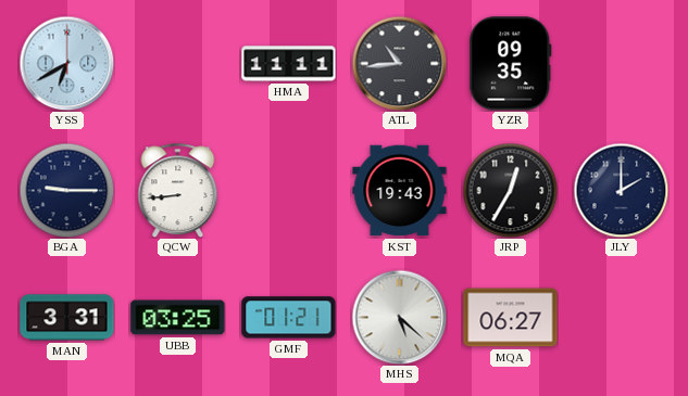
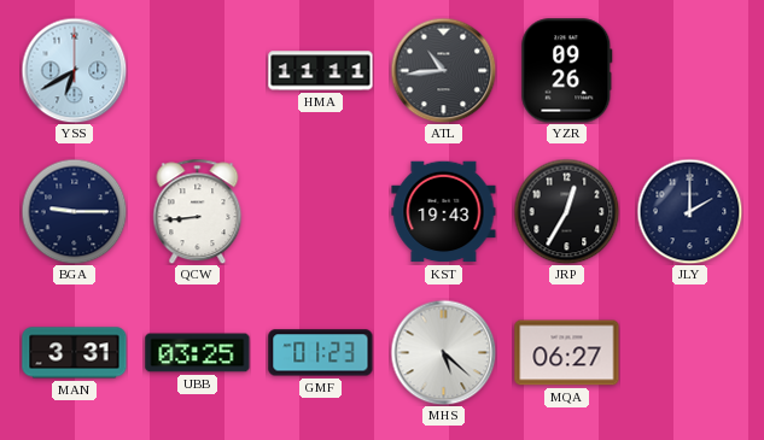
YZR: 09:35 -> 09:26
GMF: 01:21 -> 01:23
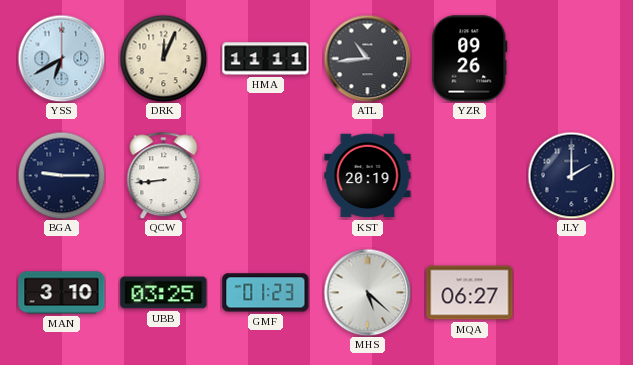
DRK: none -> 12:04
KST: 19:43 -> 20:19
JRP: 12:35 -> none
MAN: 3:31 -> 3:10
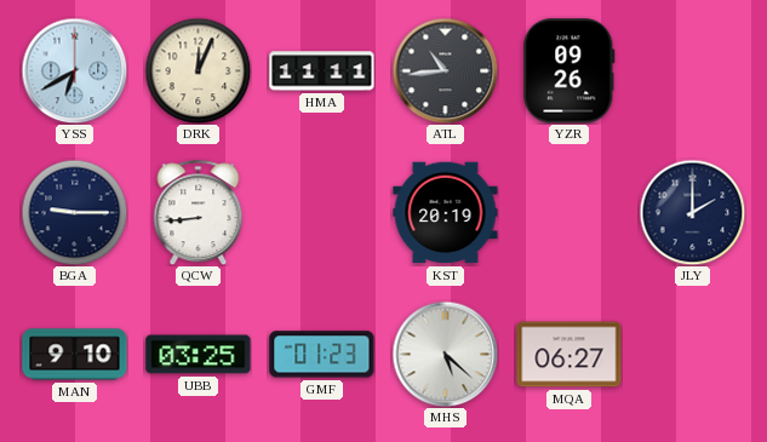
MAN: 3:10 -> 9:10
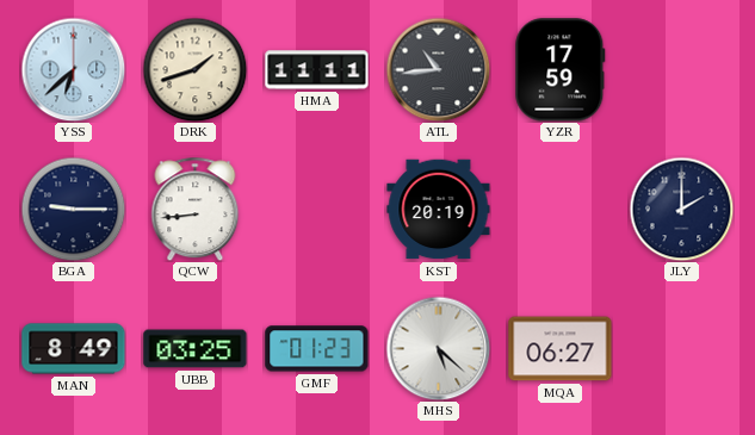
YSS: 6:40 -> 6:38
DRK: 12:04 -> 1:42
YZR: 09:26 -> 17:59
MAN: 9:10 -> 8:49
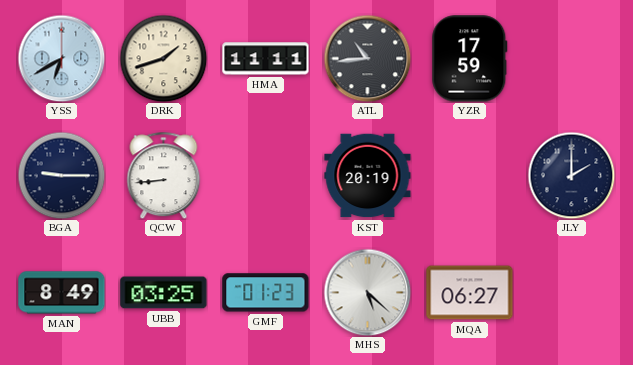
YSS: 6:38 -> 6:40
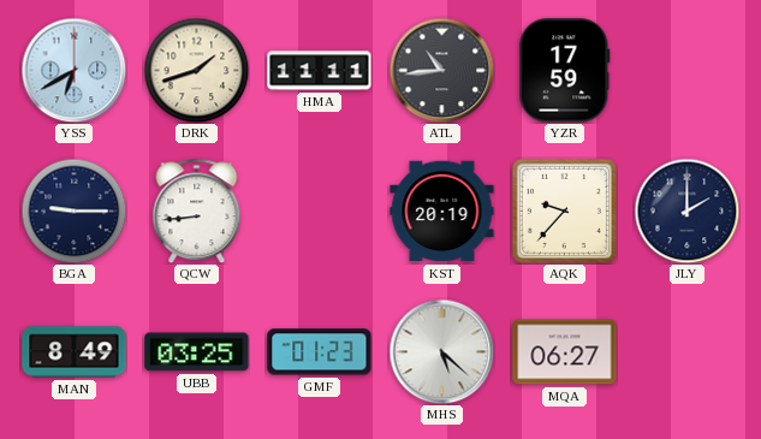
AQK: none -> 9:37
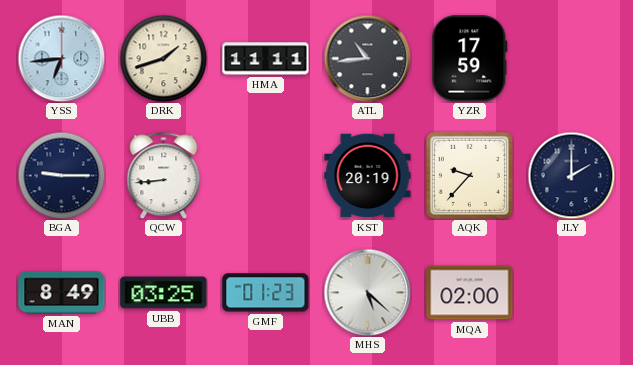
YSS: 6:40 -> 6:44
MQA: 06:27 -> 02:00
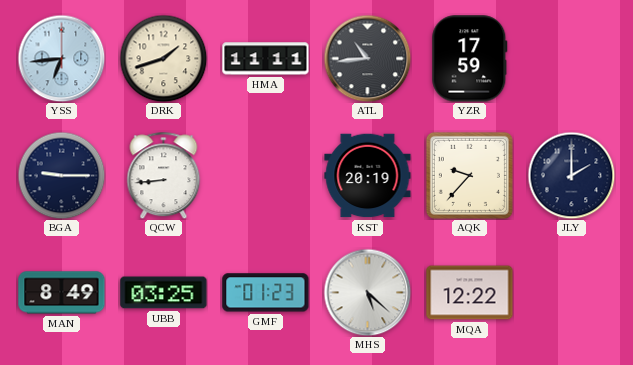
MQA: 02:00 -> 12:22
